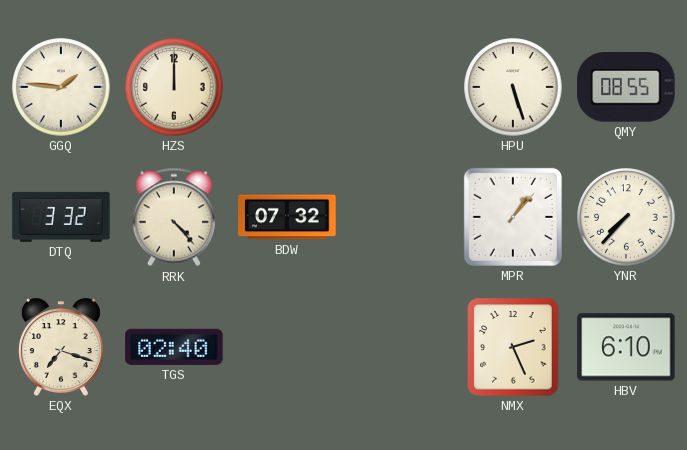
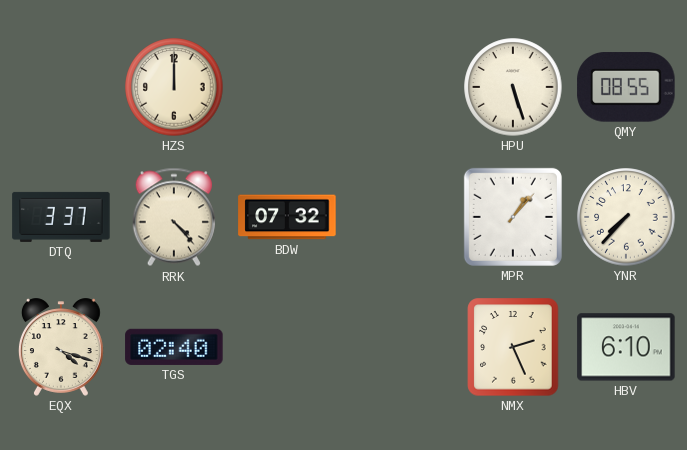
GGQ: 1:46 -> none
DTQ: 3:32 -> 3:37
EQX: 7:18 -> 4:18
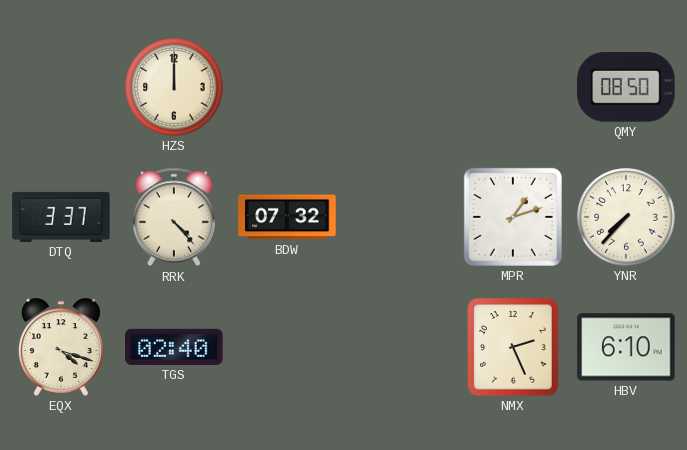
HPU: 5:27 -> none
QMY: 08:55 -> 08:50
MPR: 1:07 -> 1:12
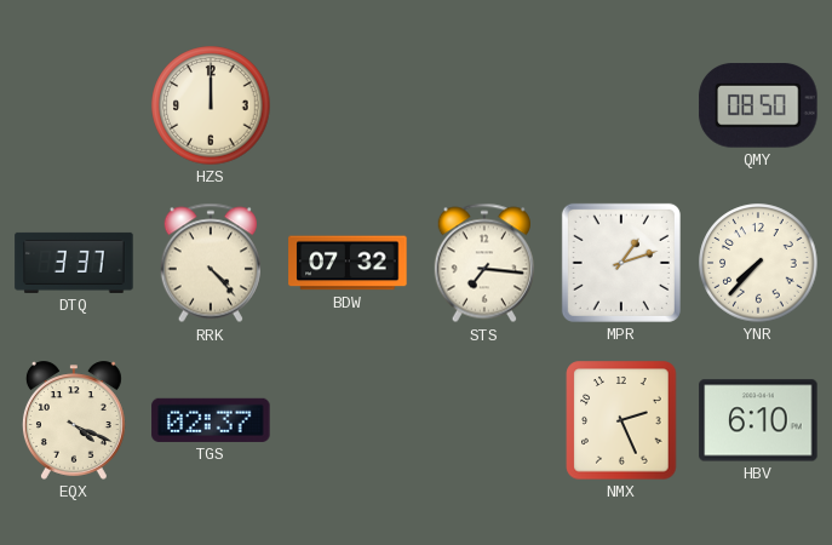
STS: none -> 7:16
EQX: 4:18 -> 4:19
TGS: 02:40 -> 02:37
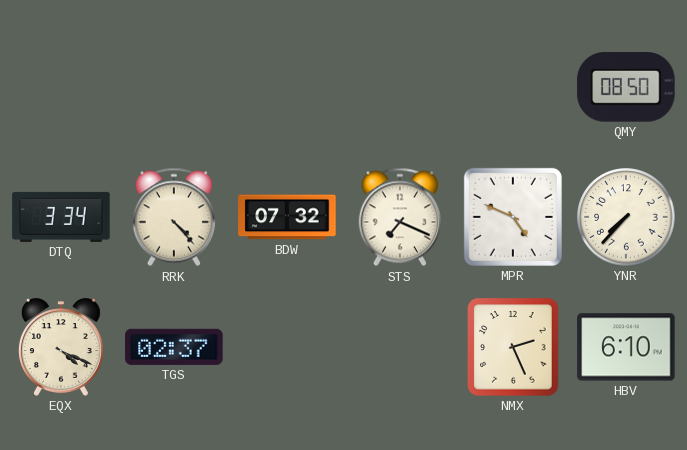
HZS: 12:00 -> none
DTQ: 3:37 -> 3:34
STS: 7:16 -> 7:19
MPR: 1:12 -> 4:49
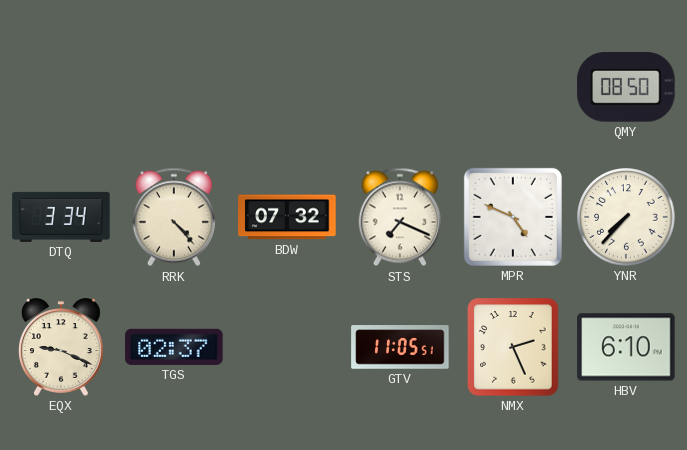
EQX: 4:19 -> 9:19
GTV: none -> 11:05
